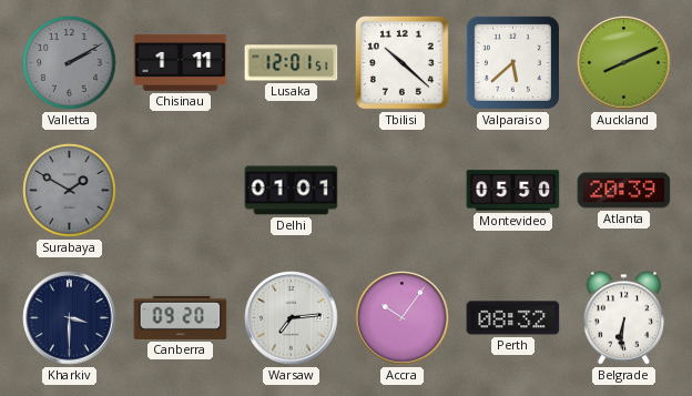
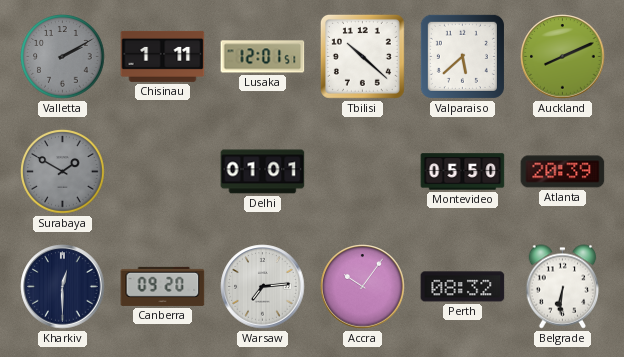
Kharkiv: 3:30 -> 12:30
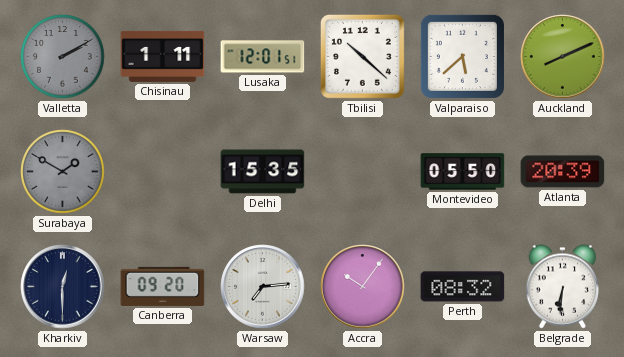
Delhi: 01:01 -> 15:35
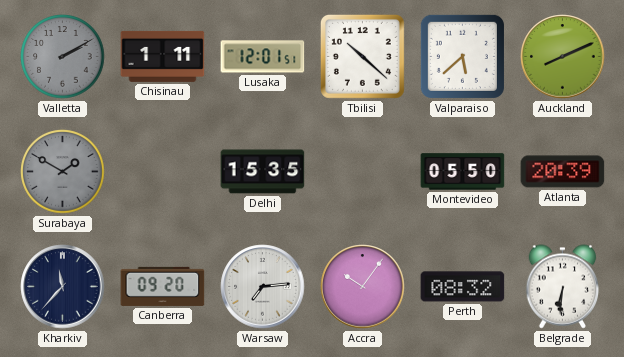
Kharkiv: 12:30 -> 11:37
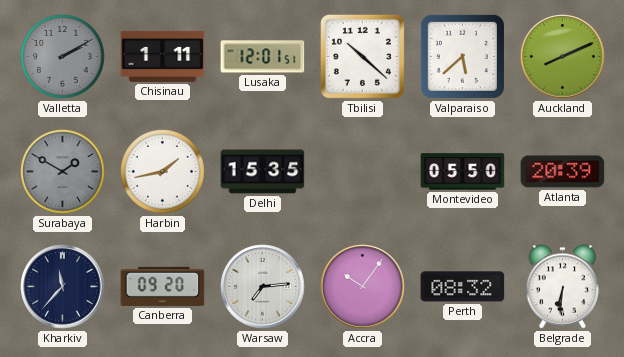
Harbin: none -> 1:43
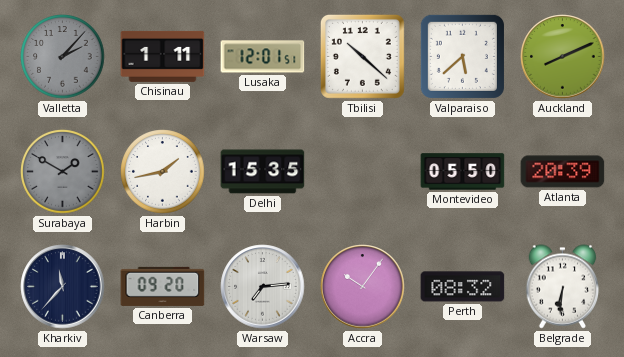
Valletta: 2:10 -> 2:07
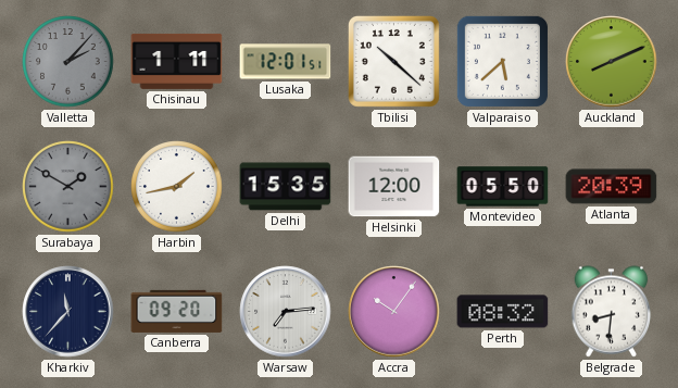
Helsinki: none -> 12:00
Belgrade: 6:31 -> 8:31
